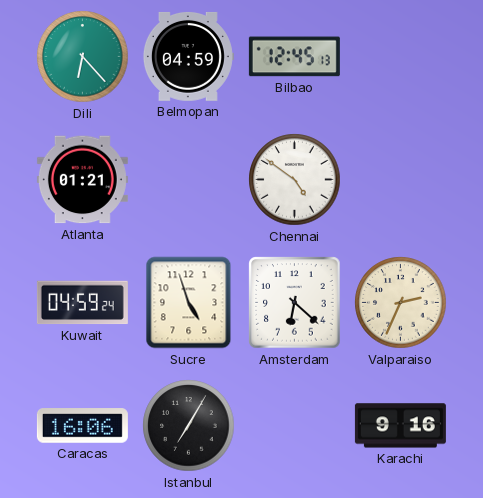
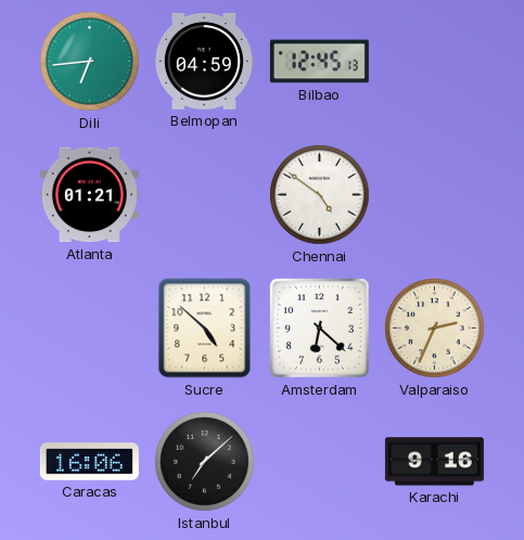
Dili: 6:23 -> 6:44
Kuwait: 04:59 -> none
Sucre: 4:57 -> 4:52
Istanbul: 7:05 -> 7:08
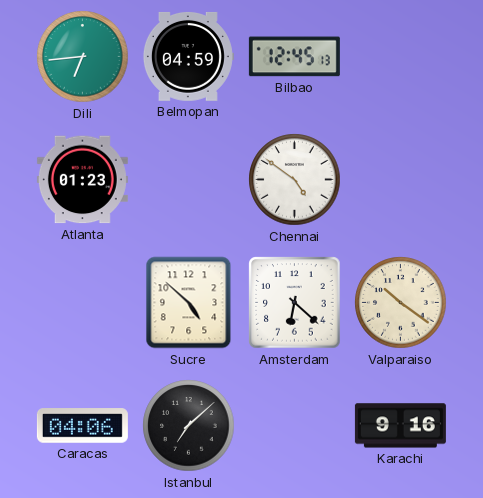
Atlanta: 01:21 -> 01:23
Valparaiso: 2:34 -> 10:21
Caracas: 16:06 -> 04:06
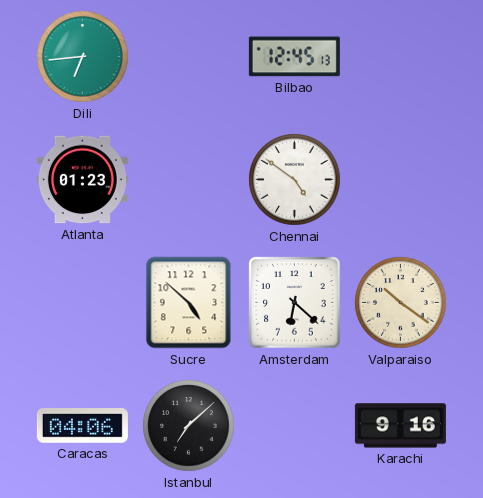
Belmopan: 04:59 -> none
